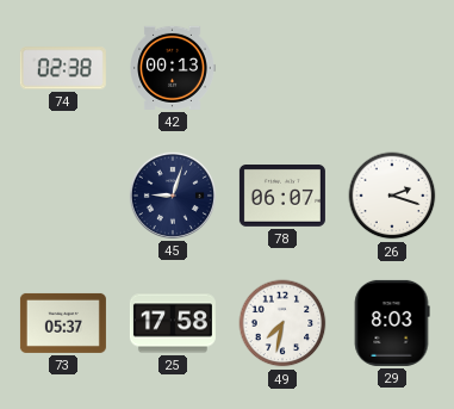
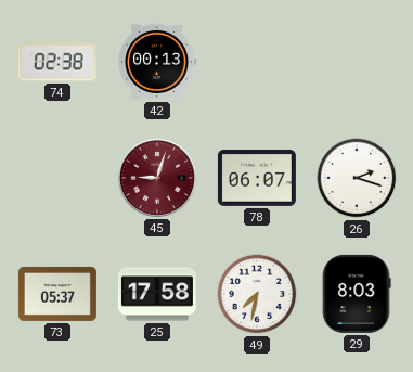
45 dial: navy -> burgundy
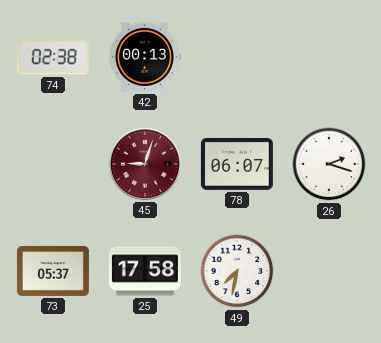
29: 8:03 -> none
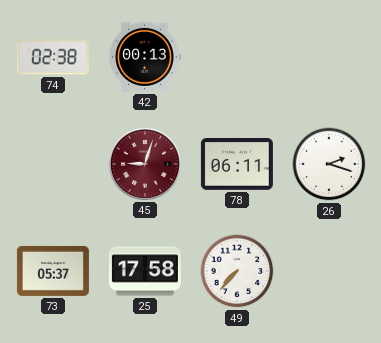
78: 06:07 -> 06:11
49: 7:32 -> 7:37
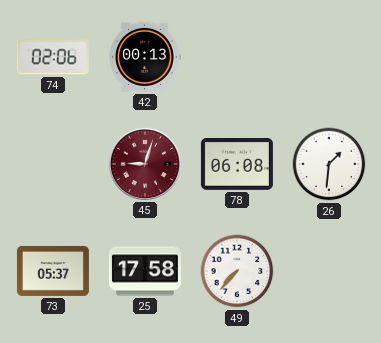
74: 02:38 -> 02:06
78: 06:11 -> 06:08
26: 2:18 -> 1:31
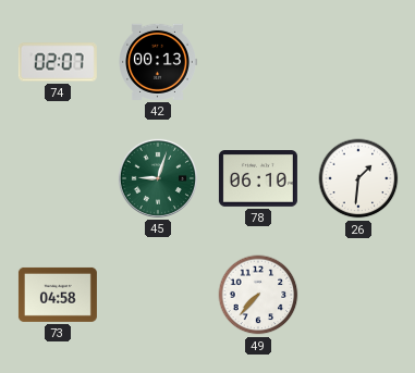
74: 02:06 -> 02:07
45 dial: burgundy -> green
78: 06:08 -> 06:10
73: 05:37 -> 04:58
25: 17:58 -> none
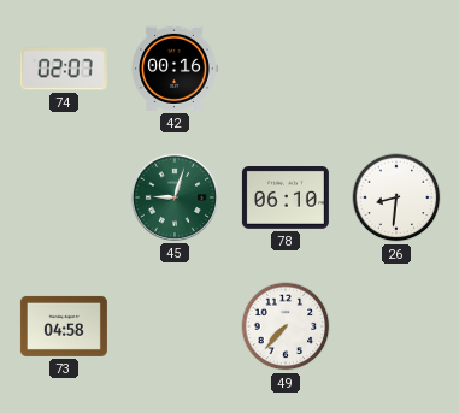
42: 00:13 -> 00:16
26: 1:31 -> 8:31
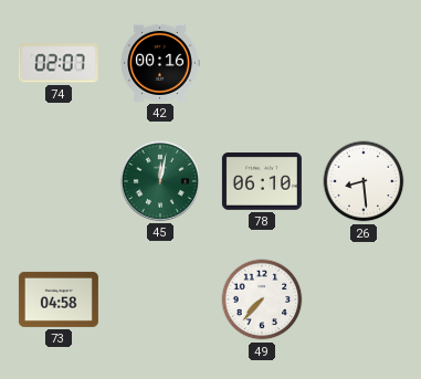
45: 9:03 -> 12:02
26: 8:31 -> 8:29
